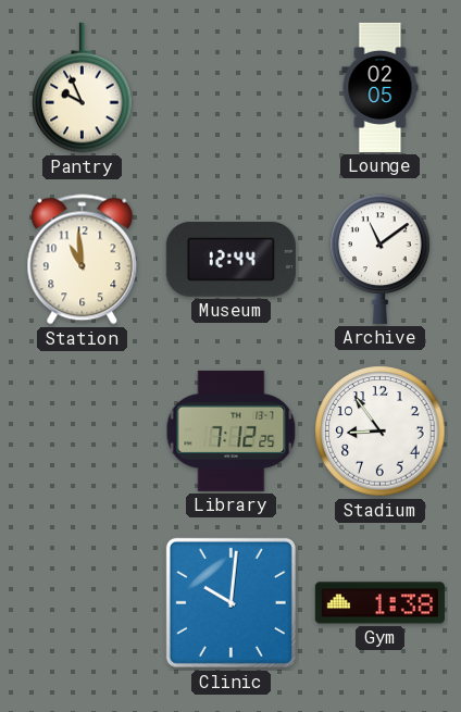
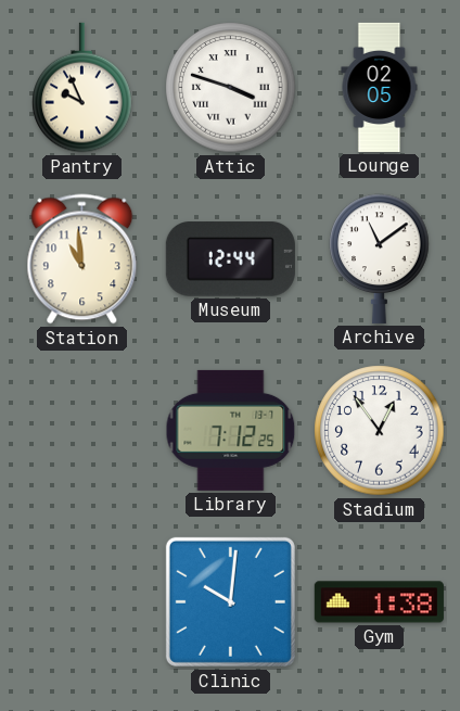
Attic: none -> 3:48
Stadium: 8:54 -> 12:54
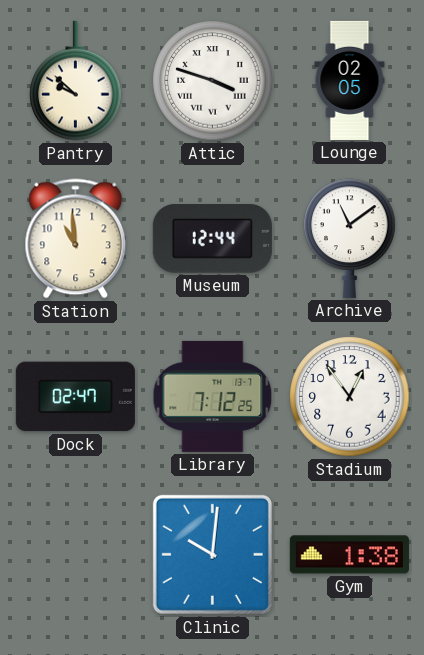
Pantry: 9:56 -> 9:52
Dock: none -> 02:47
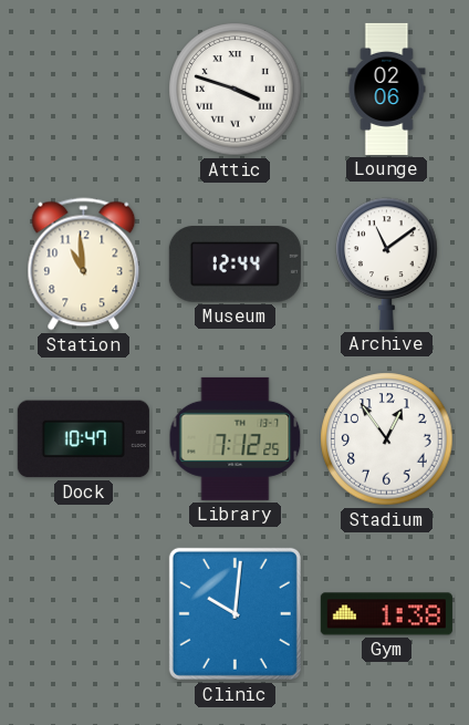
Pantry: 9:52 -> none
Lounge: 02:05 -> 02:06
Dock: 02:47 -> 10:47
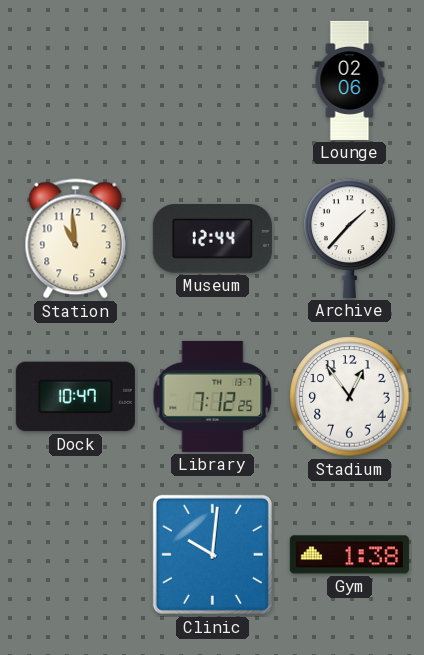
Attic: 3:48 -> none
Archive: 11:09 -> 1:37
